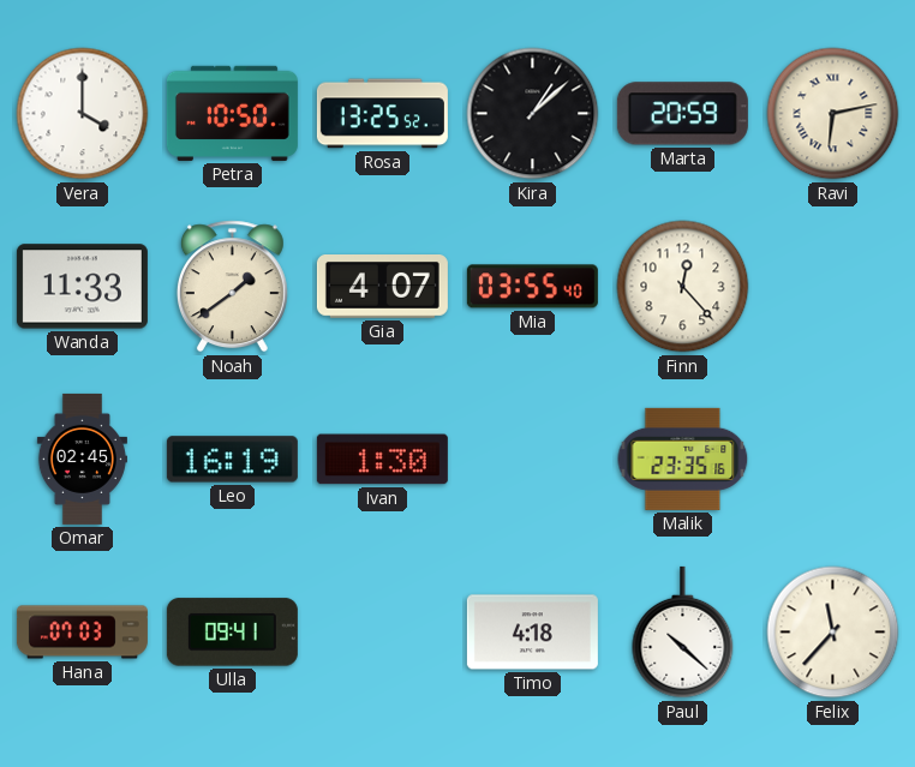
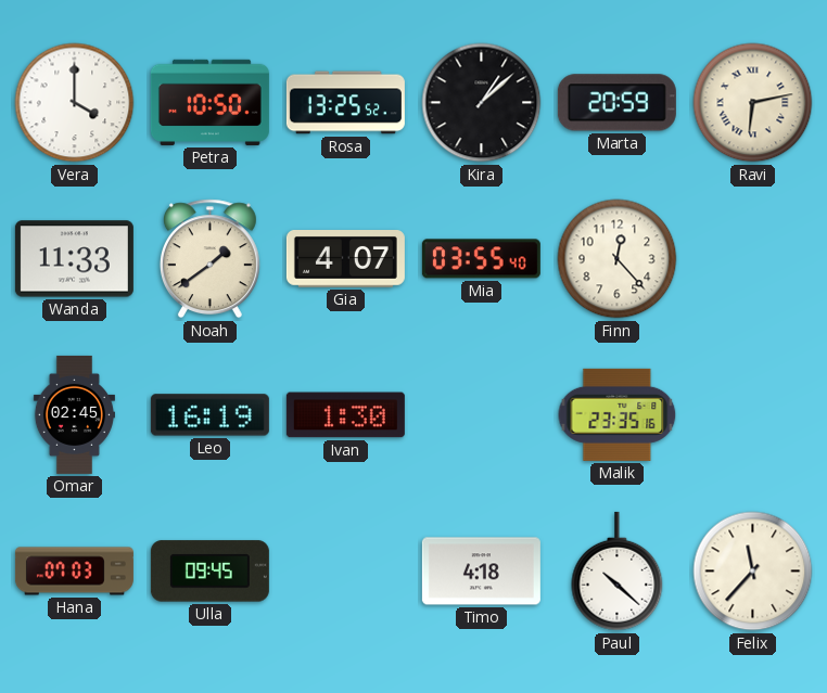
Ulla: 09:41 -> 09:45
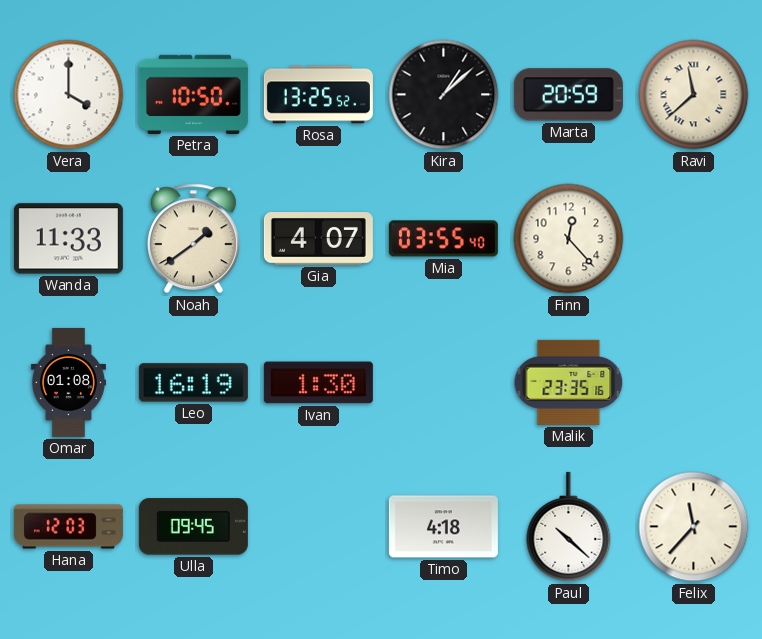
Ravi: 6:13 -> 11:38
Omar: 02:45 -> 01:08
Hana: 07:03 -> 12:03
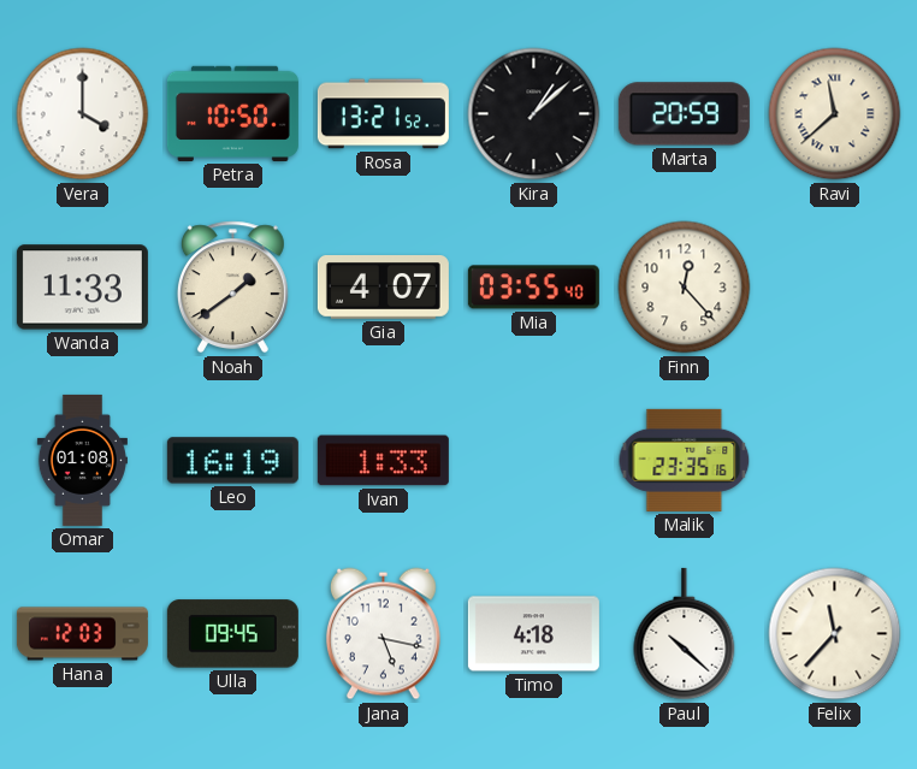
Rosa: 13:25 -> 13:21
Ivan: 1:30 -> 1:33
Jana: none -> 5:17
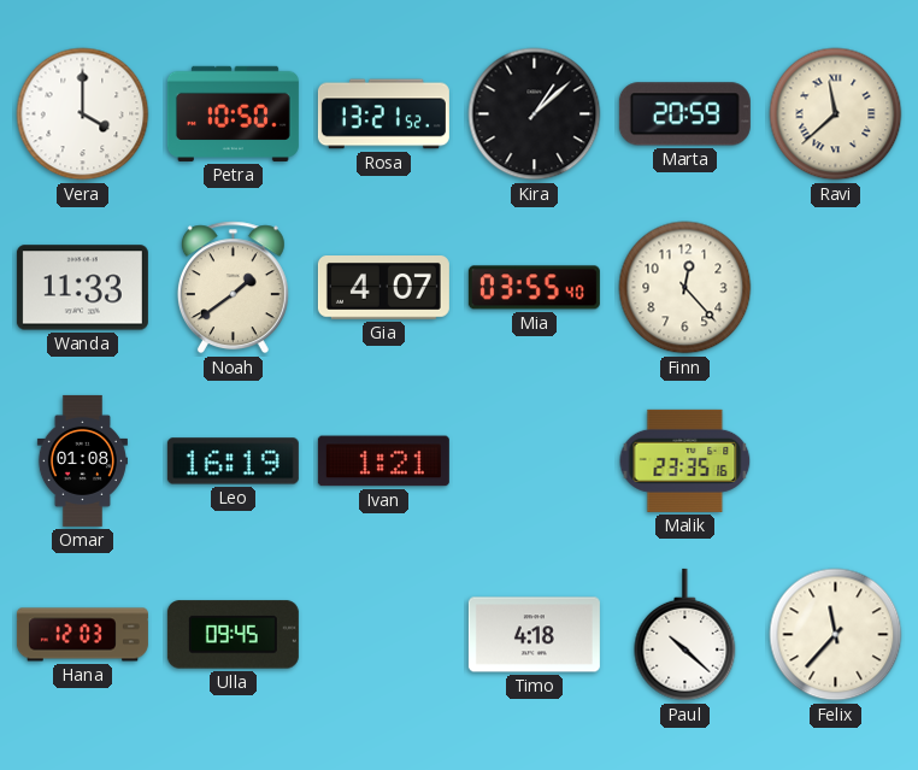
Ivan: 1:33 -> 1:21
Jana: 5:17 -> none
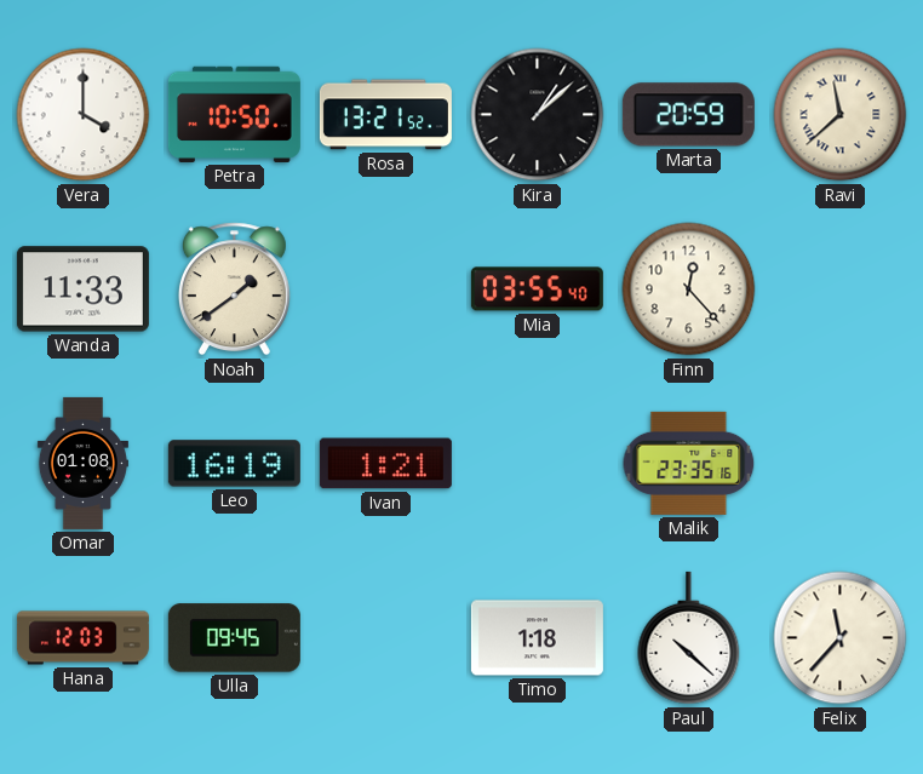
Gia: 4:07 -> none
Timo: 4:18 -> 1:18
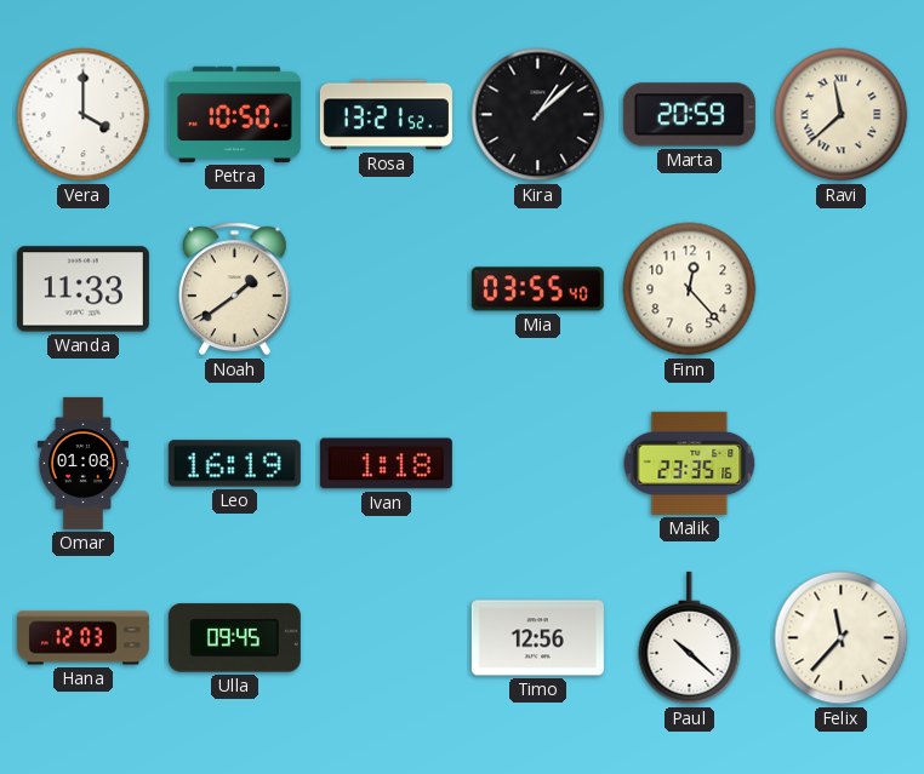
Ivan: 1:21 -> 1:18
Timo: 1:18 -> 12:56
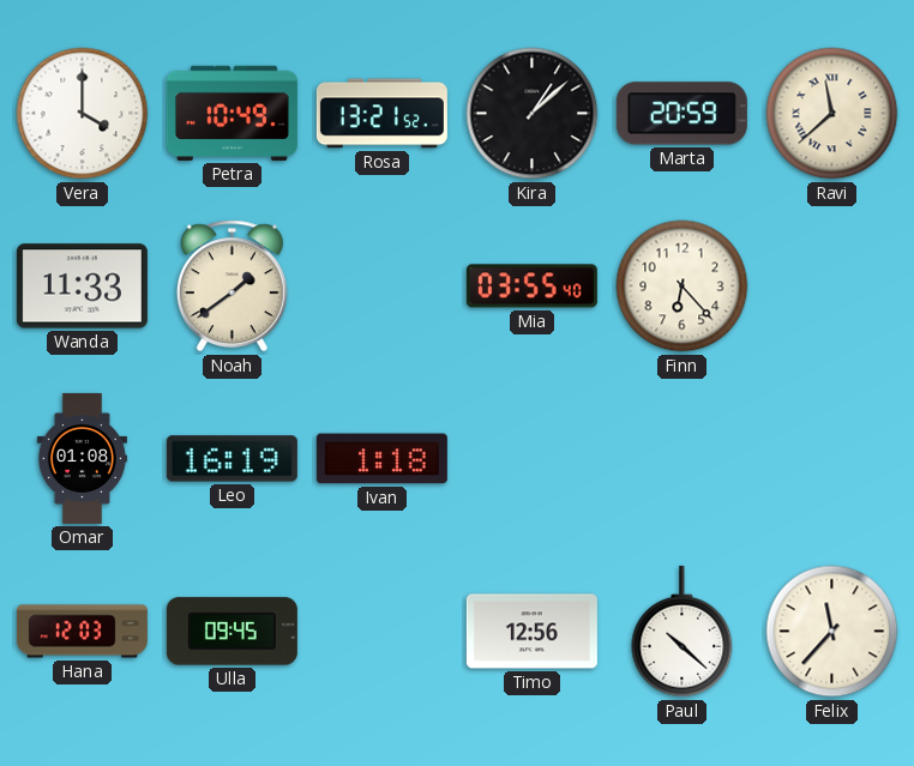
Petra: 10:50 -> 10:49
Finn: 12:23 -> 6:23
Malik: 23:35 -> none
